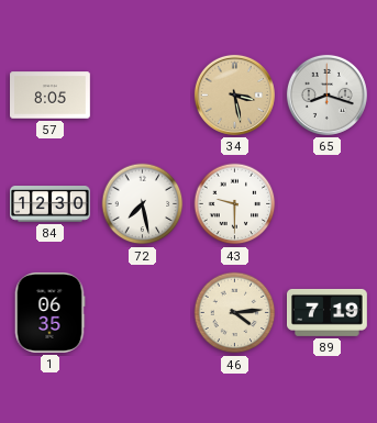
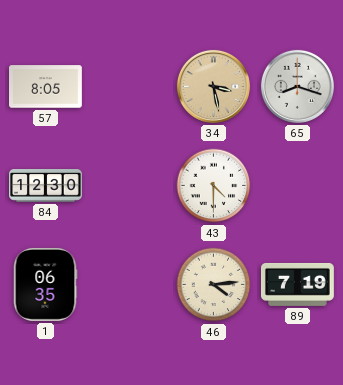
72: 7:28 -> none
43: 9:30 -> 4:30
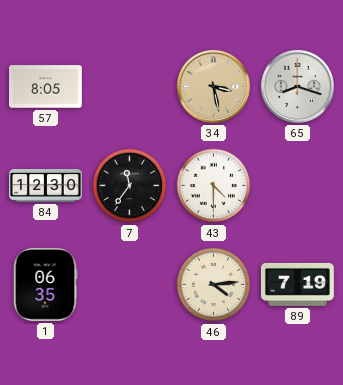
7: none -> 11:36
